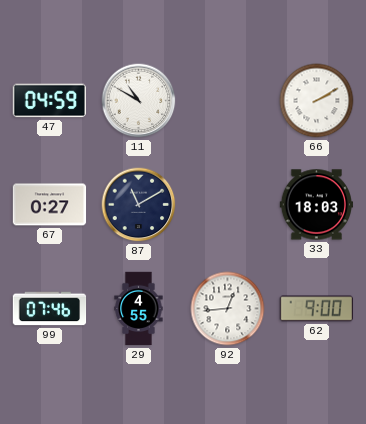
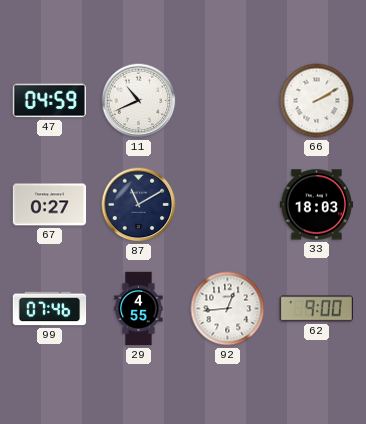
11: 10:50 -> 10:41
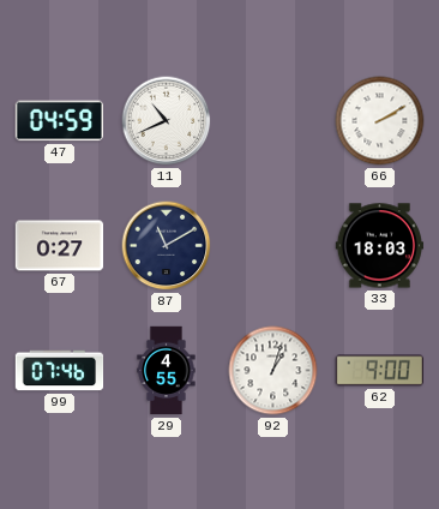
92: 12:44 -> 1:03
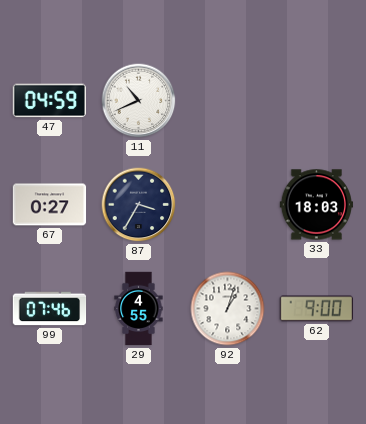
66: 2:10 -> none
87: 11:10 -> 3:35
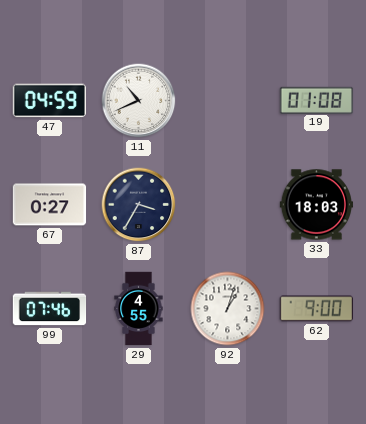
19: none -> 01:08
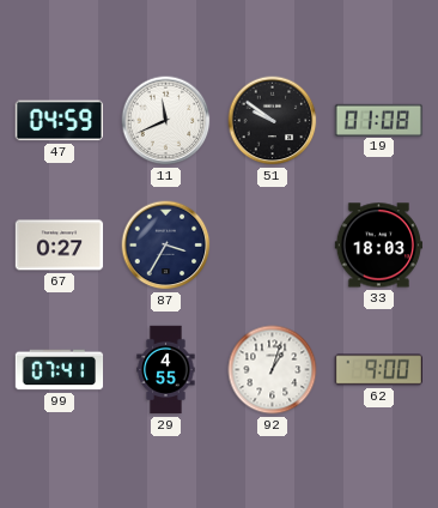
11: 10:41 -> 11:41
51: none -> 9:51
99: 07:46 -> 07:41
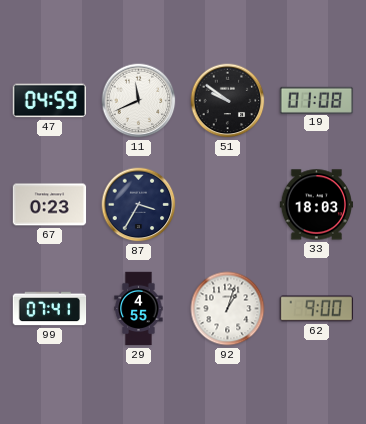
67: 0:27 -> 0:23
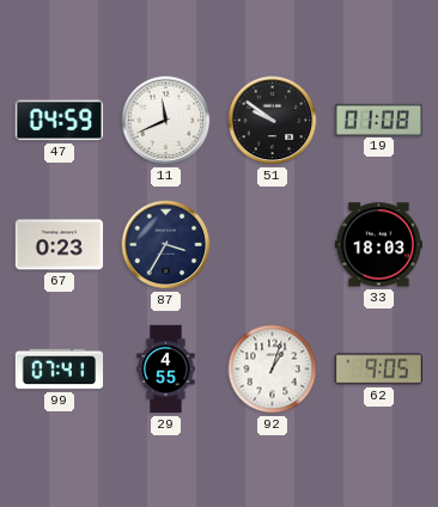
62: 9:00 -> 9:05
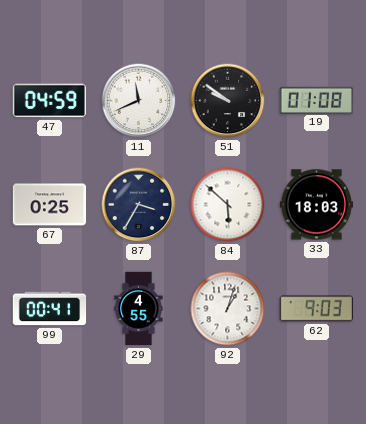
67: 0:23 -> 0:25
84: none -> 5:52
99: 07:41 -> 00:41
62: 9:05 -> 9:03
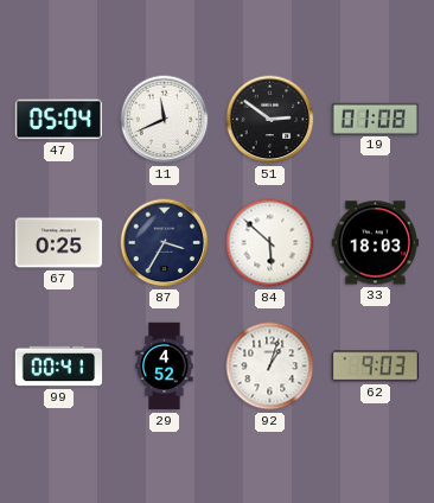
47: 04:59 -> 05:04
51: 9:51 -> 2:51
29: 4:55 -> 4:52
